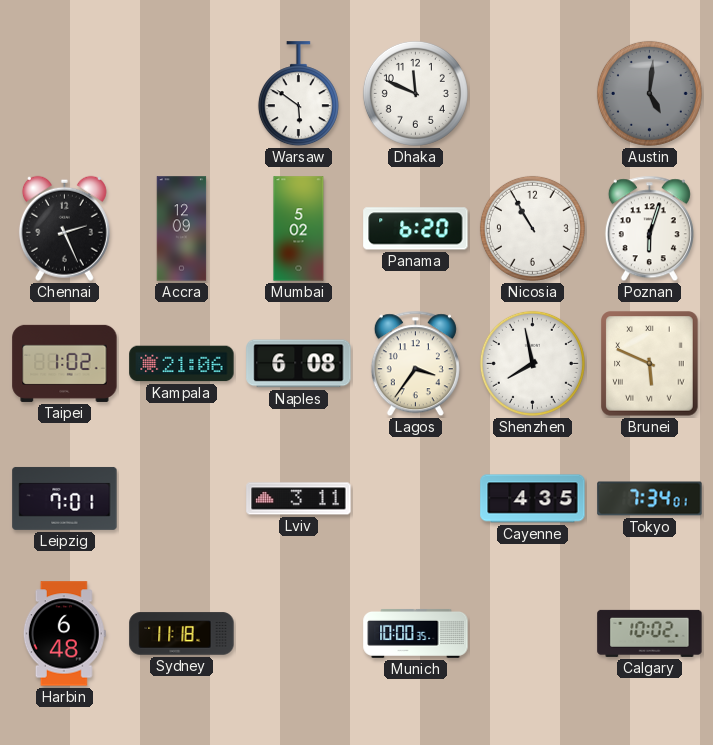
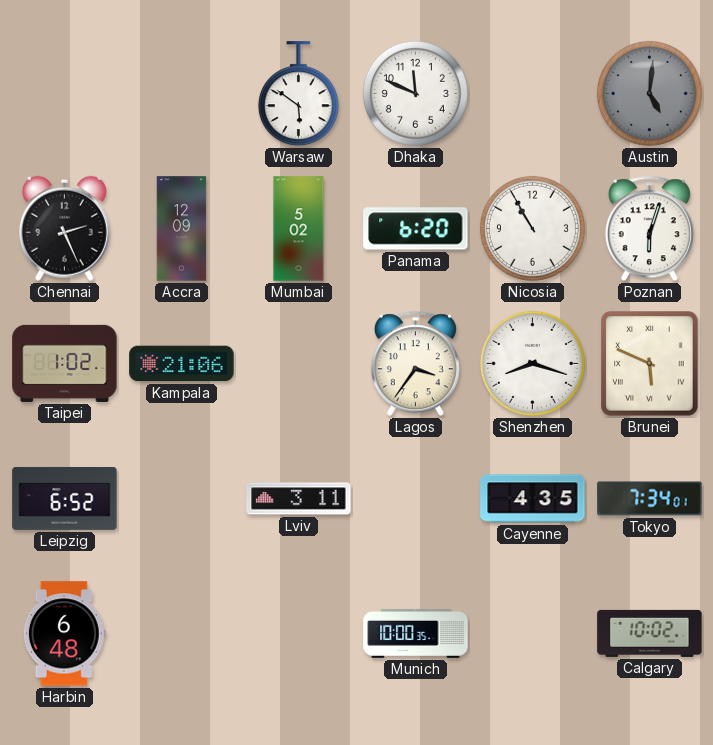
Naples: 6:08 -> none
Shenzhen: 7:58 -> 8:18
Leipzig: 7:01 -> 6:52
Sydney: 11:18 -> none
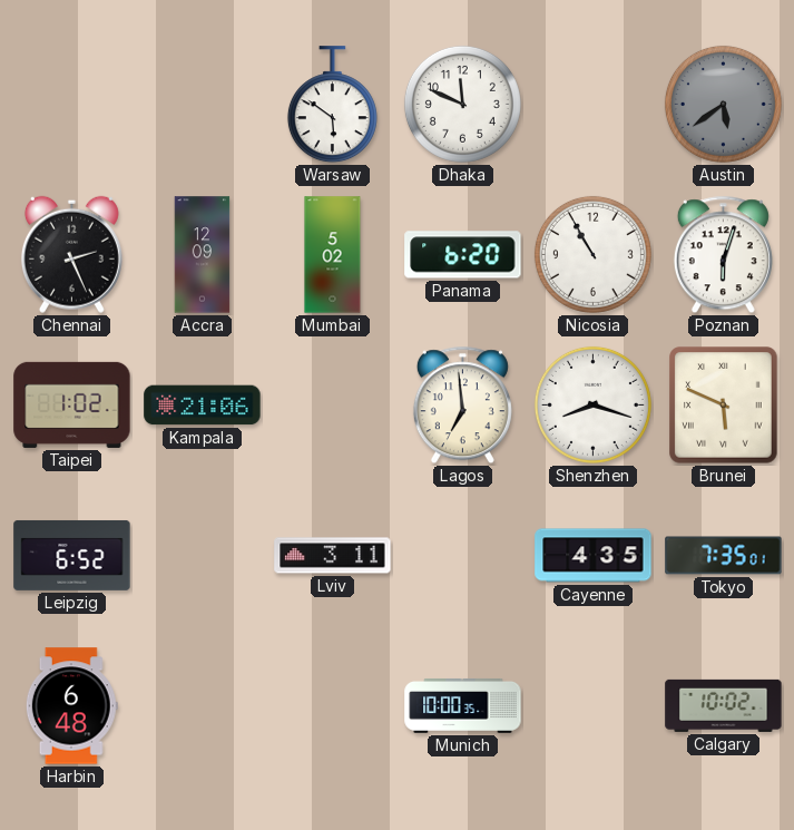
Austin: 5:01 -> 5:39
Lagos: 3:36 -> 6:59
Tokyo: 7:34 -> 7:35
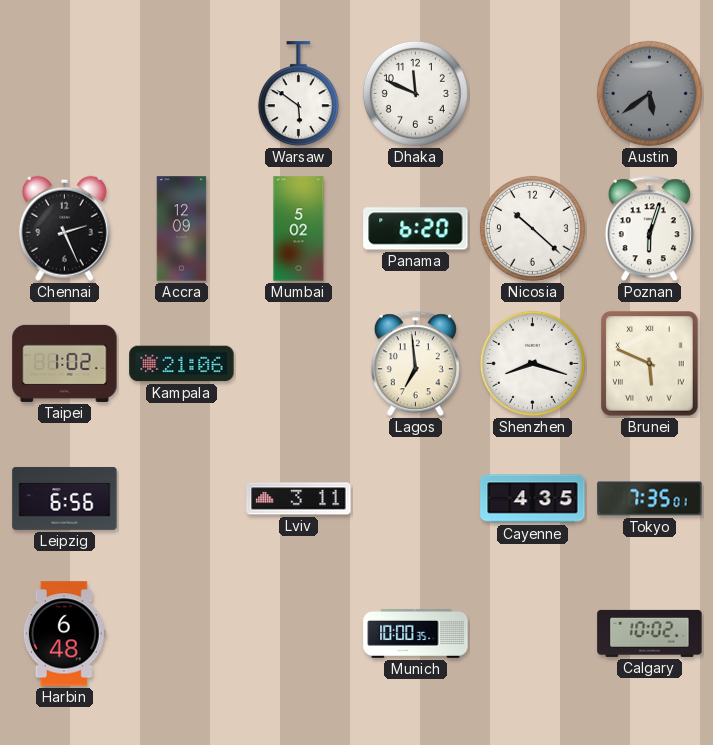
Nicosia: 10:55 -> 10:22
Leipzig: 6:52 -> 6:56
